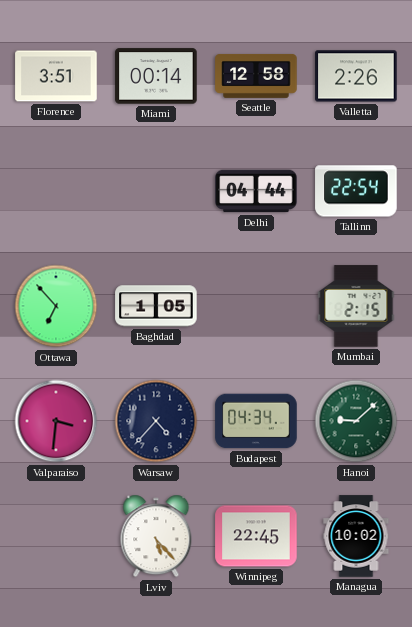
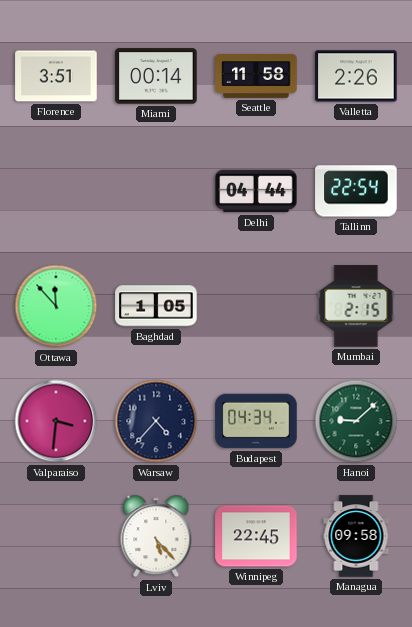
Seattle: 12:58 -> 11:58
Ottawa: 6:53 -> 11:53
Managua: 10:02 -> 09:58
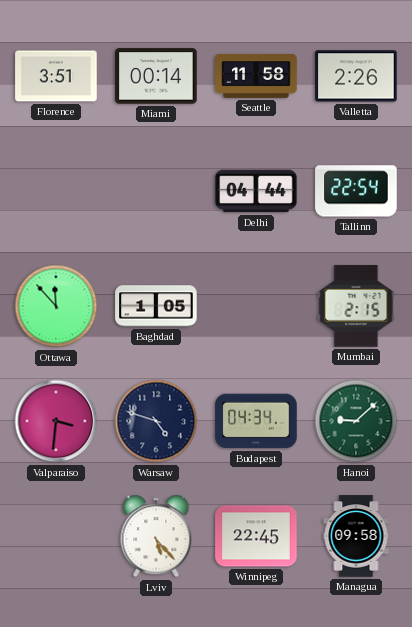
Warsaw: 4:37 -> 4:48
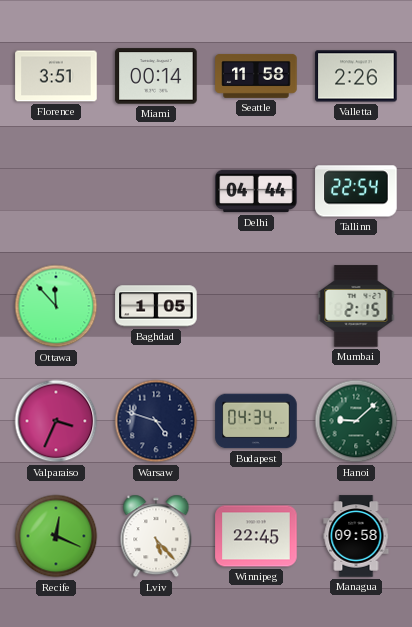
Valparaiso: 3:31 -> 3:34
Recife: none -> 12:19
